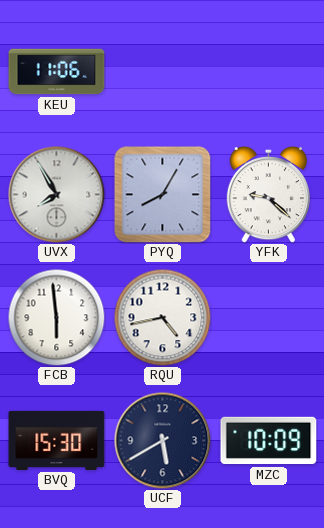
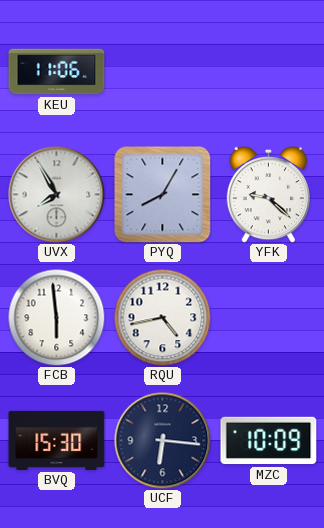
UCF: 5:40 -> 6:16
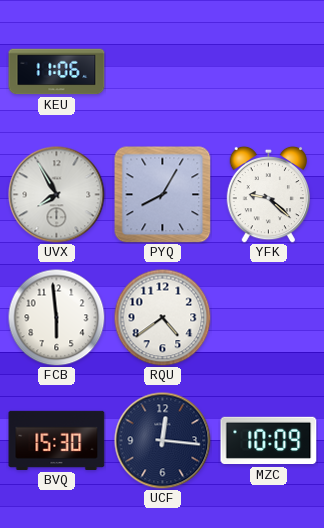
RQU: 4:43 -> 4:39
UCF: 6:16 -> 12:16
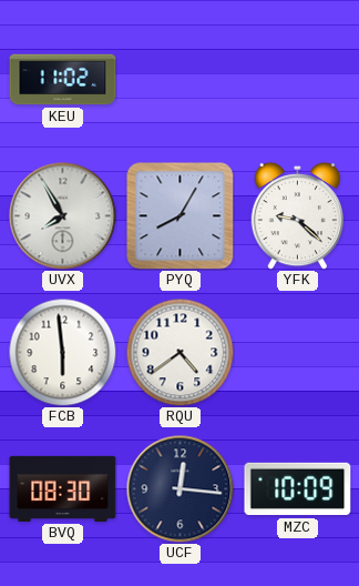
KEU: 11:06 -> 11:02
BVQ: 15:30 -> 08:30
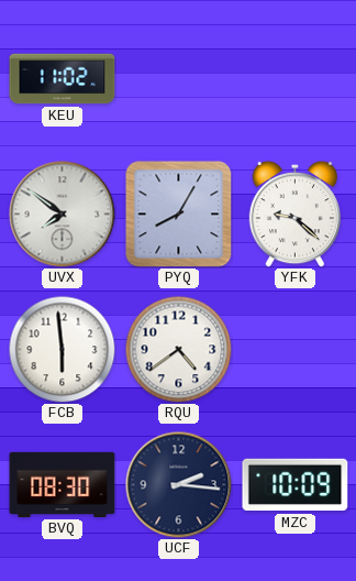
UVX: 7:55 -> 7:51
UCF: 12:16 -> 2:16
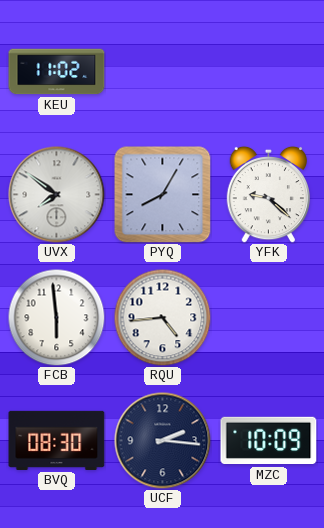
RQU: 4:39 -> 4:44
